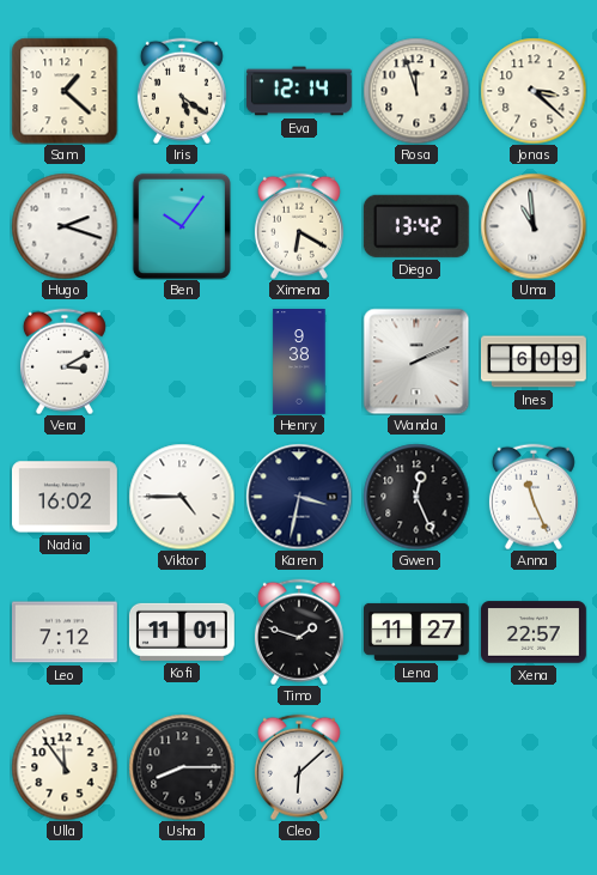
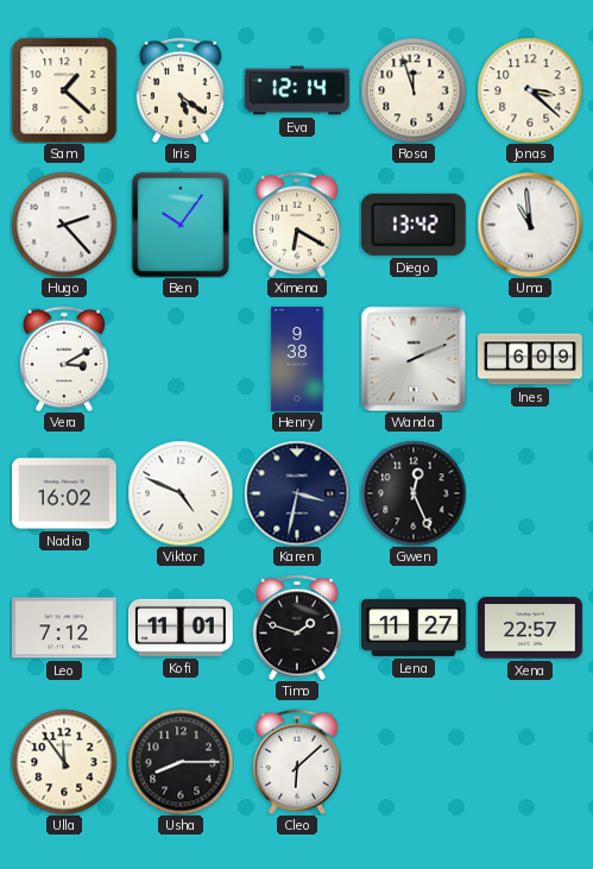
Hugo: 2:18 -> 2:23
Viktor: 4:45 -> 4:49
Anna: 11:26 -> none
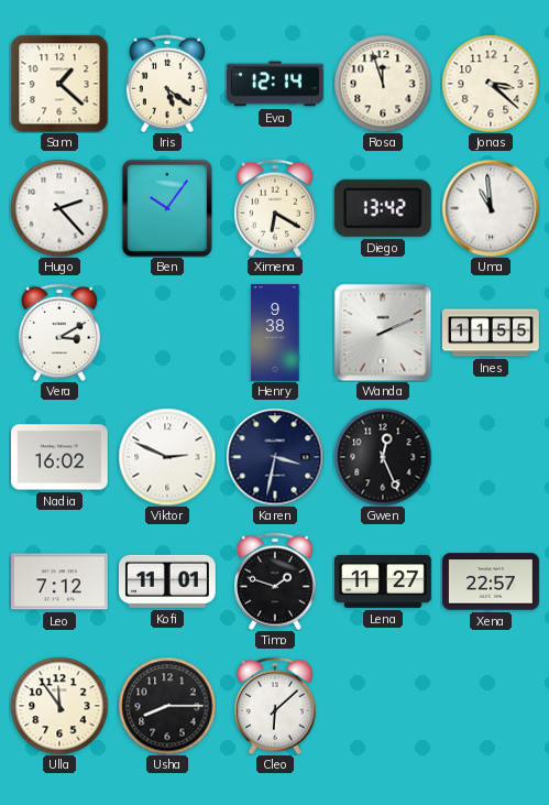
Ines: 6:09 -> 11:55
Viktor: 4:49 -> 2:49
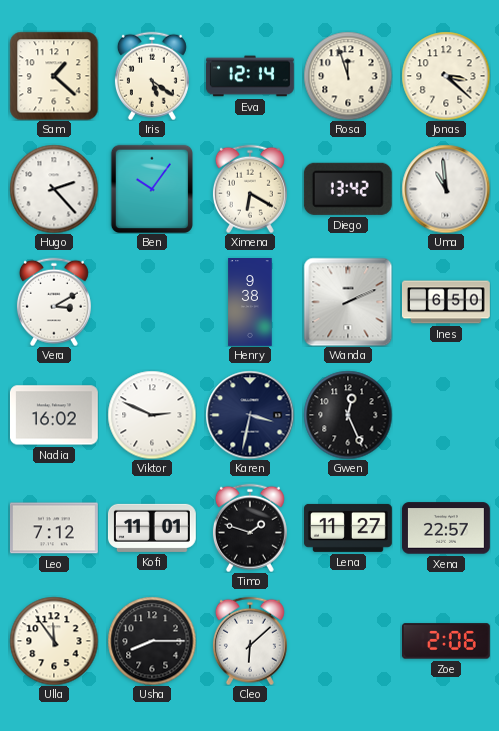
Ines: 11:55 -> 6:50
Zoe: none -> 2:06
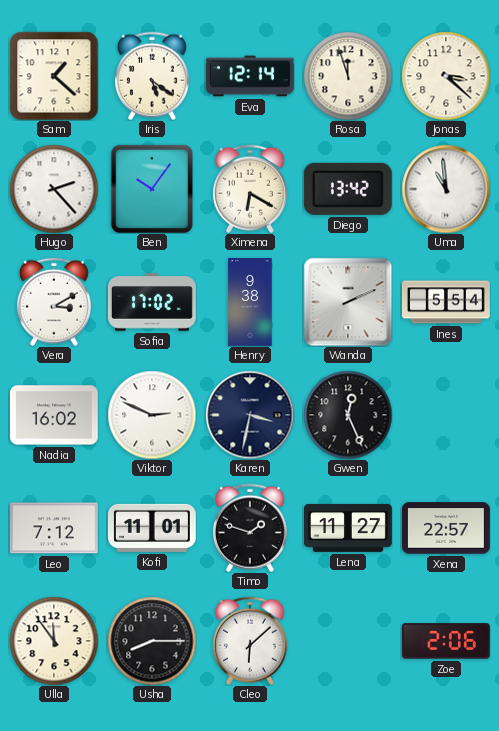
Sofia: none -> 17:02
Ines: 6:50 -> 5:54
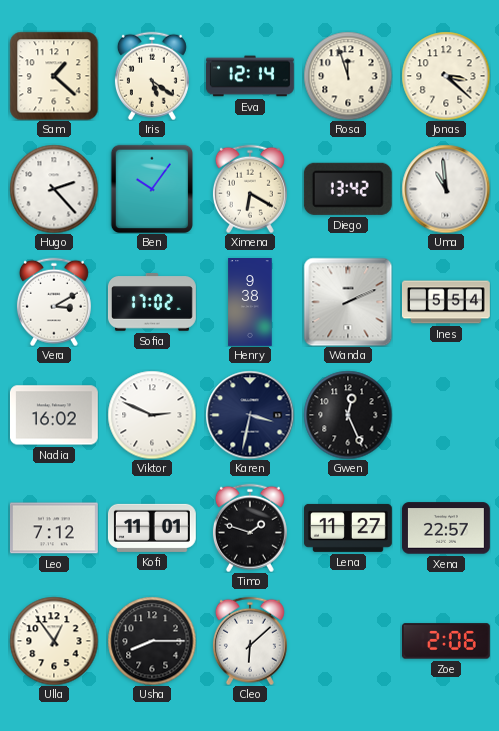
Ulla: 11:54 -> 12:54
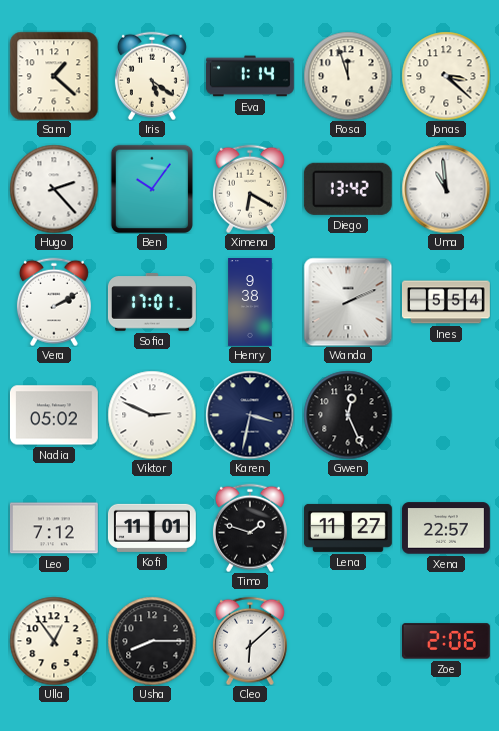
Eva: 12:14 -> 1:14
Vera: 3:10 -> 2:10
Sofia: 17:02 -> 17:01
Nadia: 16:02 -> 05:02
